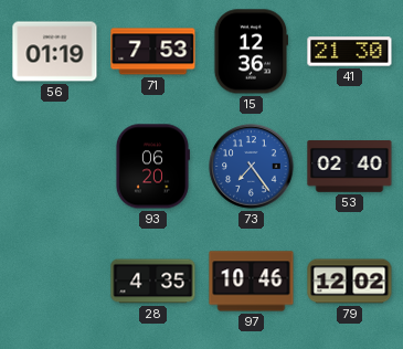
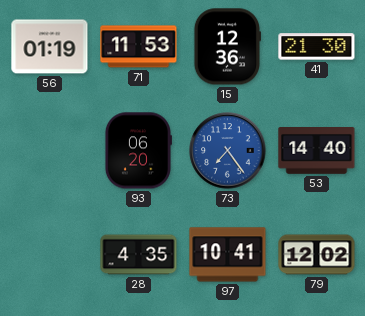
71: 7:53 -> 11:53
53: 02:40 -> 14:40
97: 10:46 -> 10:41
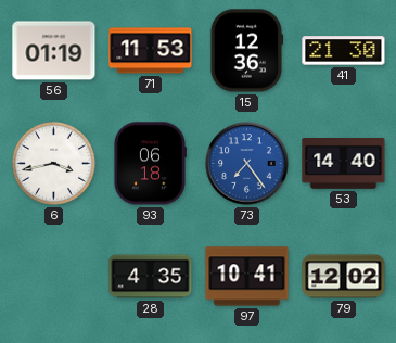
6: none -> 3:43
93: 06:20 -> 06:18
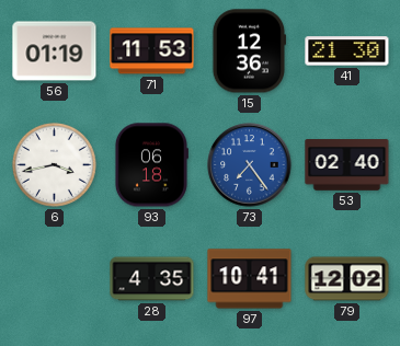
53: 14:40 -> 02:40
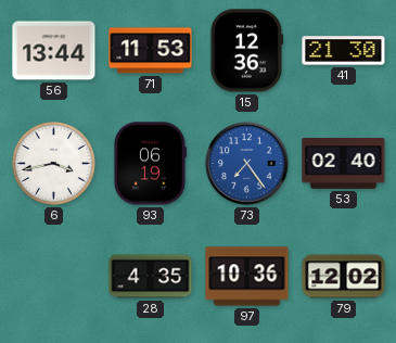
56: 01:19 -> 13:44
93: 06:18 -> 06:19
97: 10:41 -> 10:36
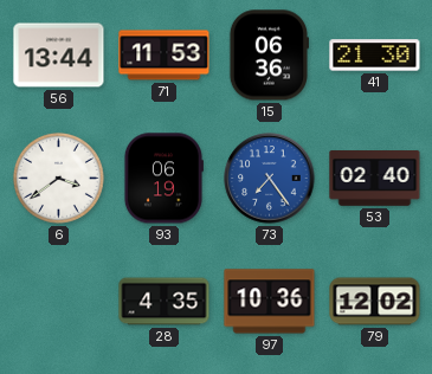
15: 12:36 -> 06:36
6: 3:43 -> 3:39
